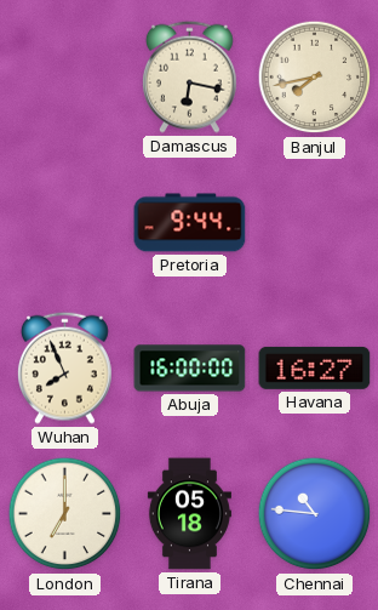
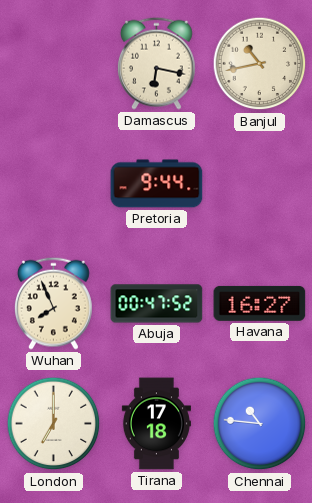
Banjul: 7:43 -> 10:43
Abuja: 16:00 -> 00:47
Tirana: 05:18 -> 17:18
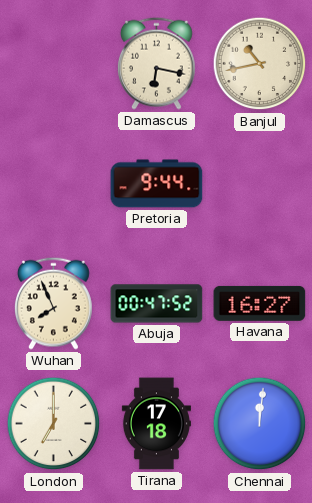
Chennai: 10:46 -> 12:01
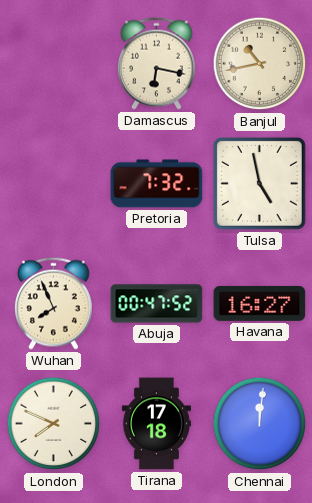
Pretoria: 9:44 -> 7:32
Tulsa: none -> 4:58
London: 7:00 -> 7:49
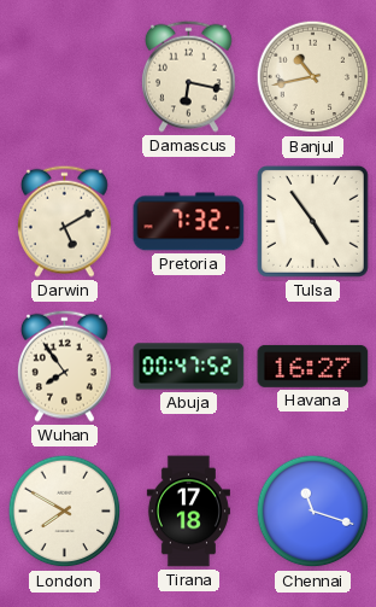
Darwin: none -> 5:10
Tulsa: 4:58 -> 4:54
Wuhan: 7:56 -> 7:54
London: 7:49 -> 7:50
Chennai: 12:01 -> 11:18
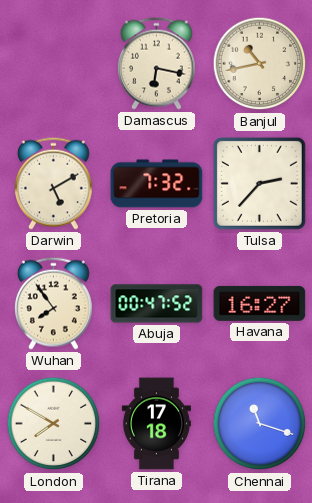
Tulsa: 4:54 -> 2:37
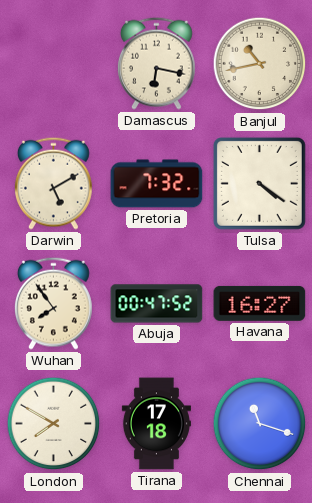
Tulsa: 2:37 -> 4:21
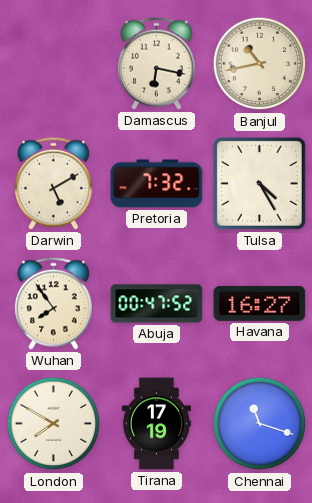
Tulsa: 4:21 -> 4:25
Tirana: 17:18 -> 17:19
